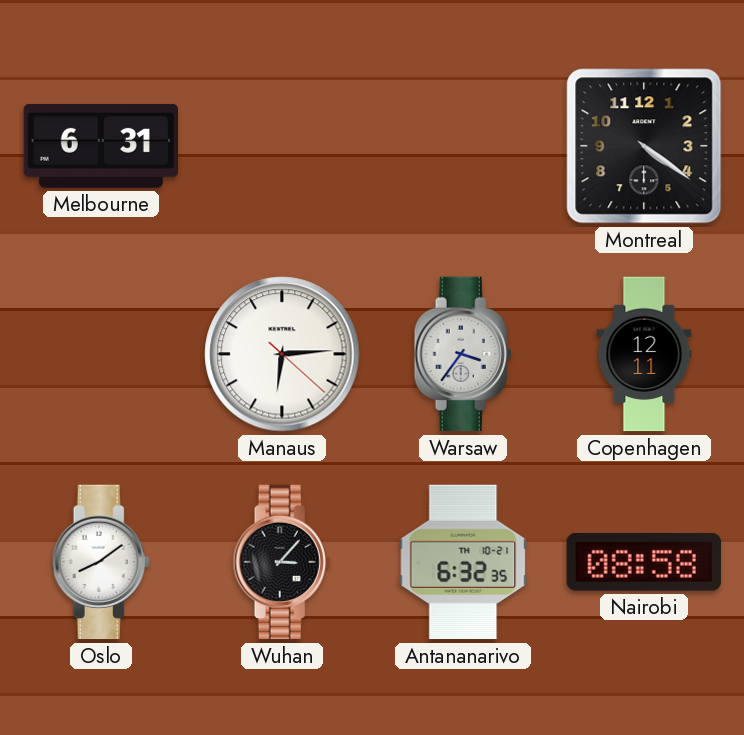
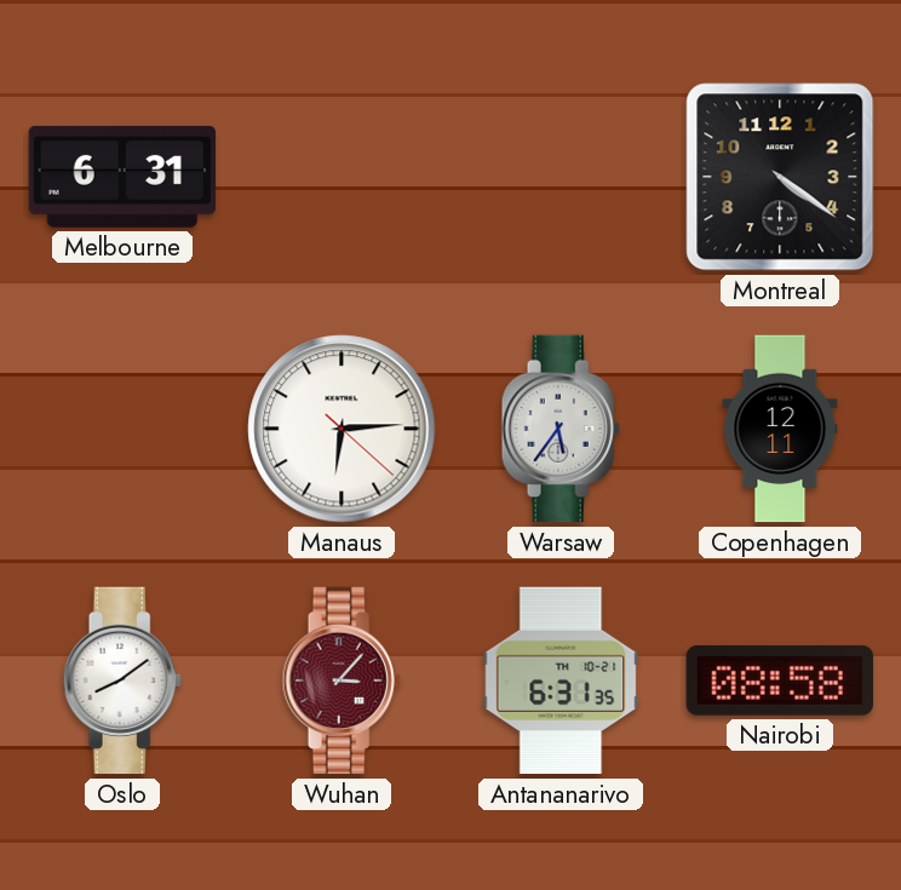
Warsaw: 3:36 -> 5:36
Wuhan dial: black -> burgundy
Antananarivo: 6:32 -> 6:31
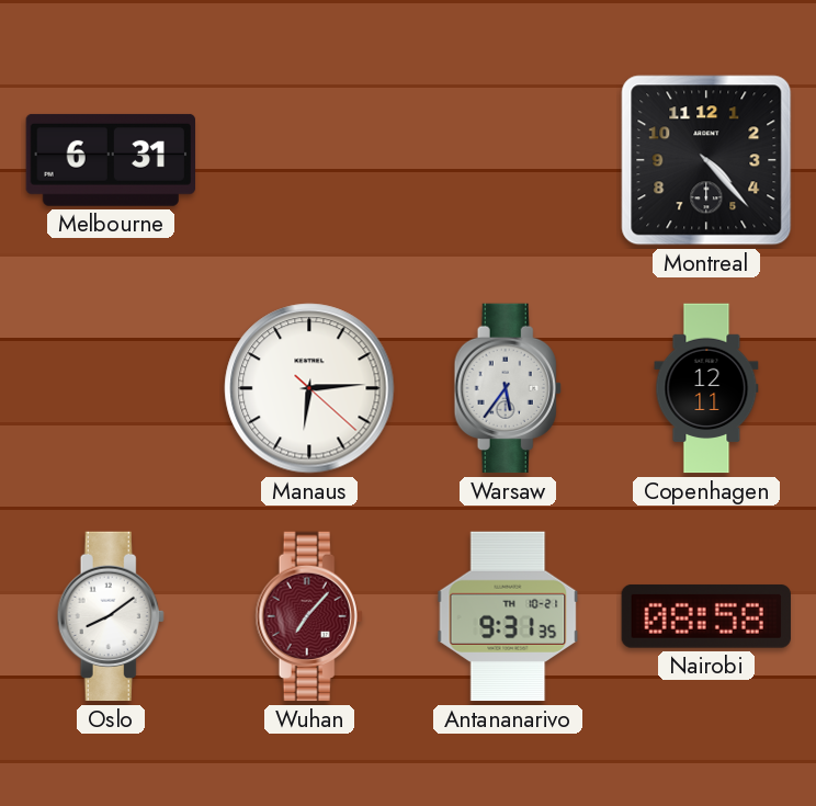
Montreal: 4:21 -> 4:23
Wuhan: 3:07 -> 7:07
Antananarivo: 6:31 -> 9:31
